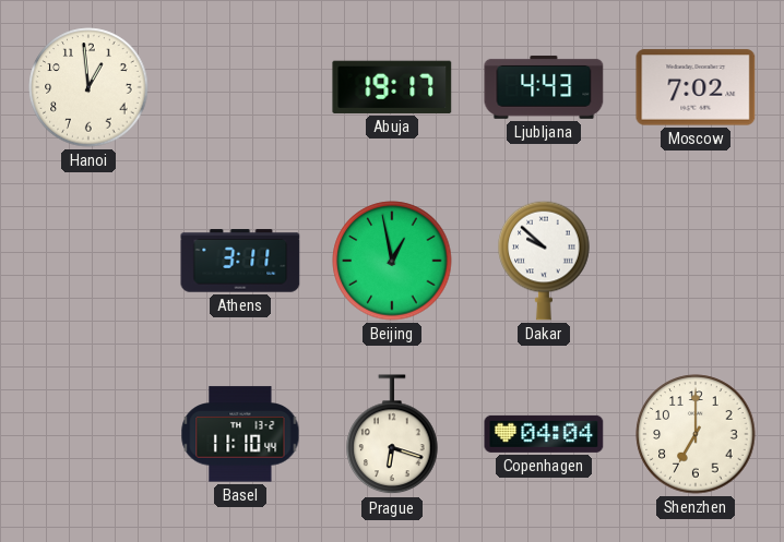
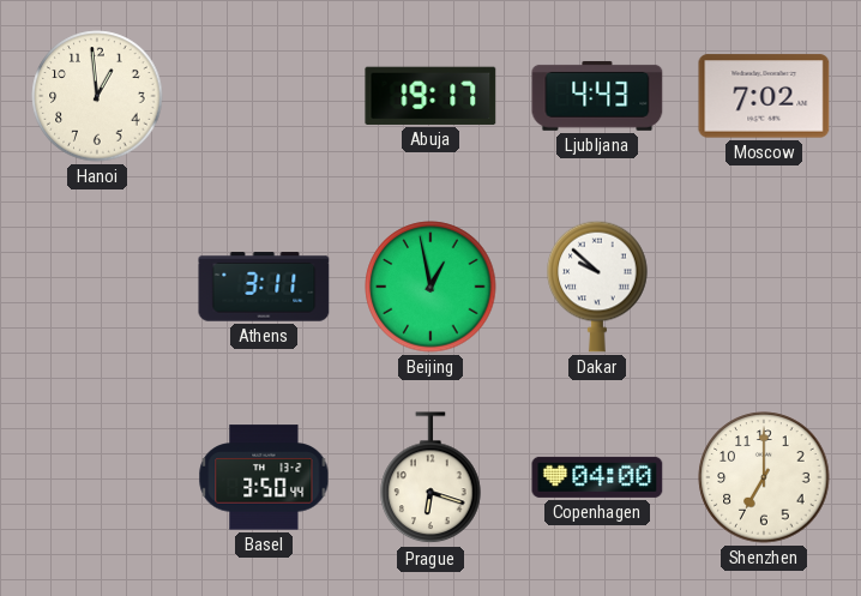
Basel: 11:10 -> 3:50
Copenhagen: 04:04 -> 04:00
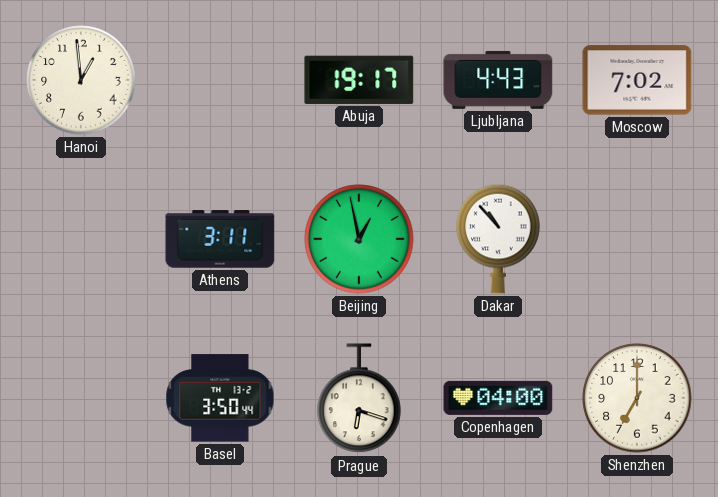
Dakar: 9:52 -> 10:53
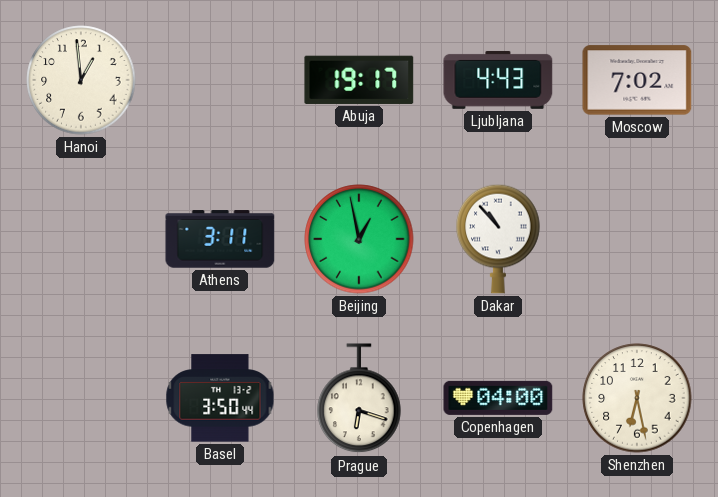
Shenzhen: 7:00 -> 6:28
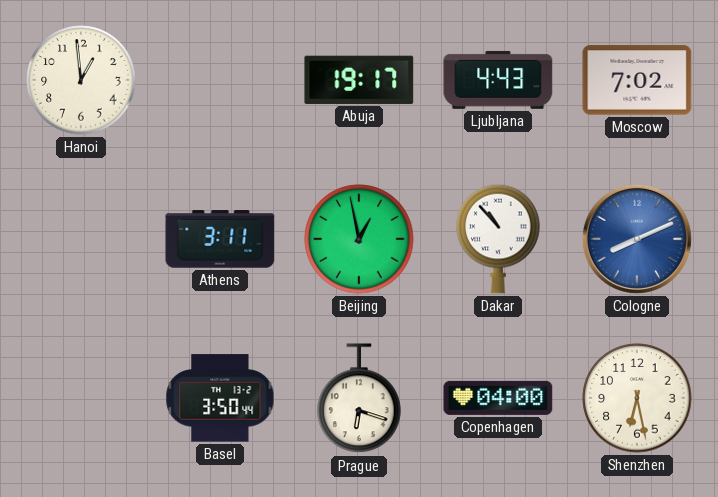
Cologne: none -> 8:11
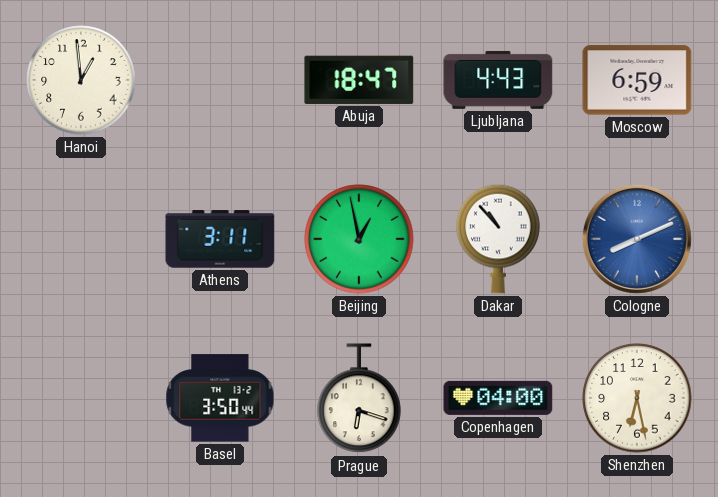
Abuja: 19:17 -> 18:47
Moscow: 7:02 -> 6:59
